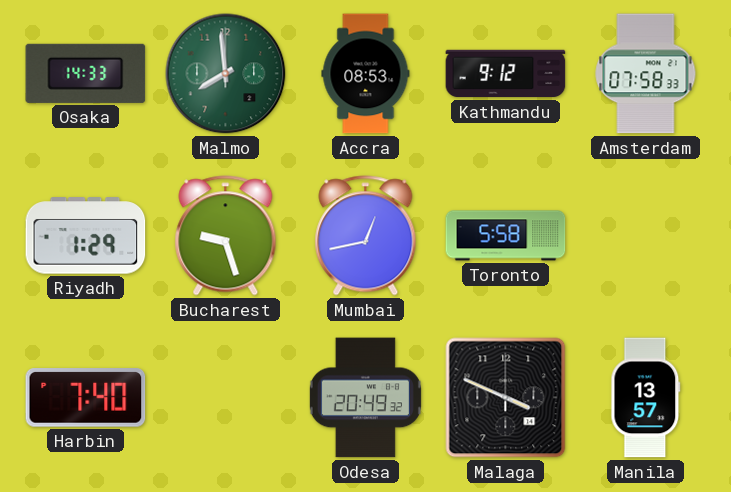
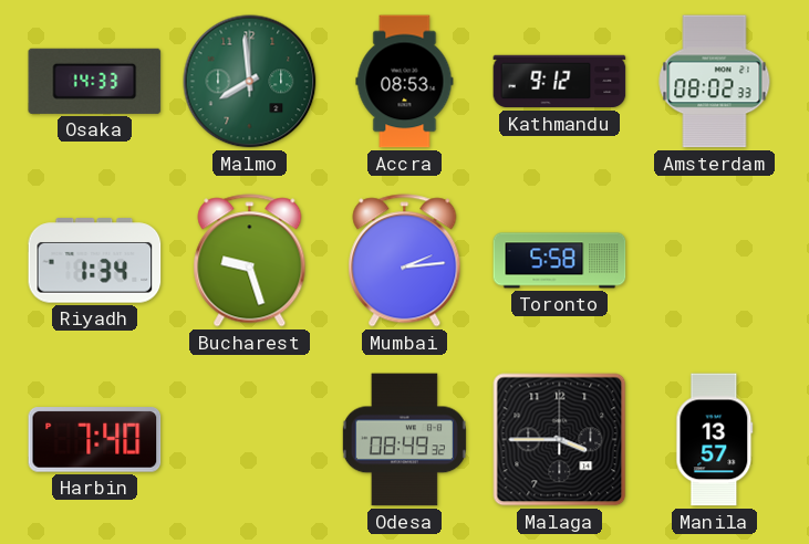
Amsterdam: 07:58 -> 08:02
Riyadh: 1:29 -> 1:34
Mumbai: 12:43 -> 2:14
Odesa: 20:49 -> 08:49
Malaga: 3:49 -> 3:45
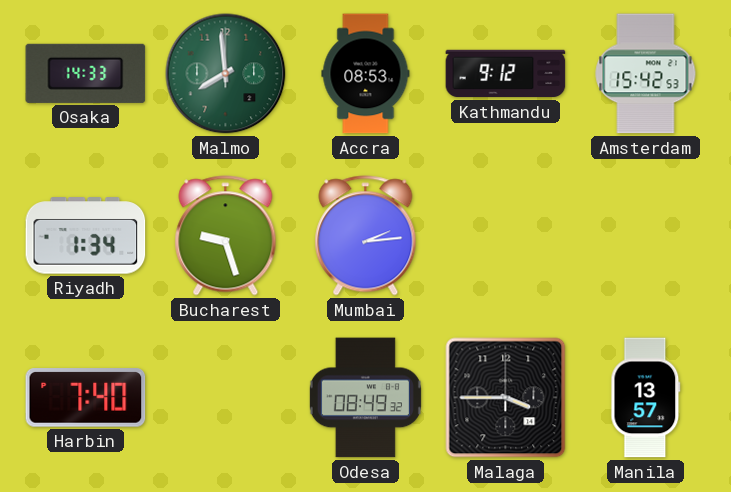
Amsterdam: 08:02 -> 15:42
Toronto: 5:58 -> none
